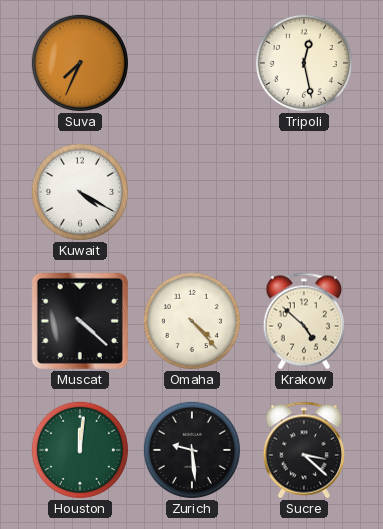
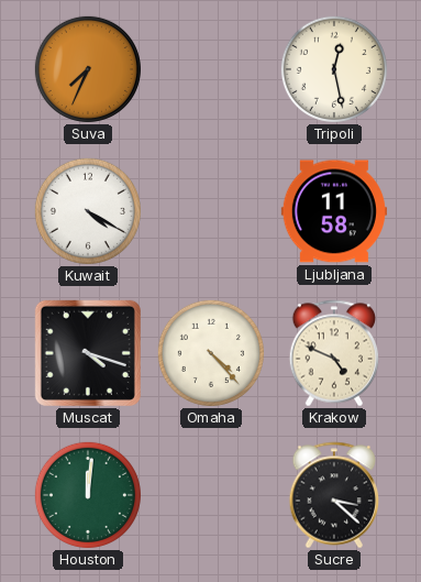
Ljubljana: none -> 11:58
Muscat: 4:22 -> 4:18
Krakow: 4:52 -> 4:49
Zurich: 9:29 -> none
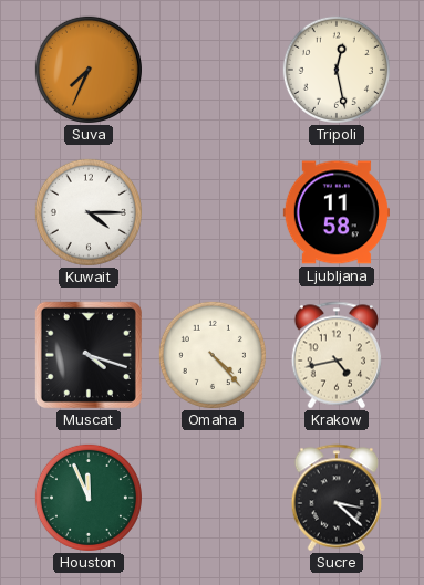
Kuwait: 4:20 -> 4:15
Krakow: 4:49 -> 4:43
Houston: 12:01 -> 11:56
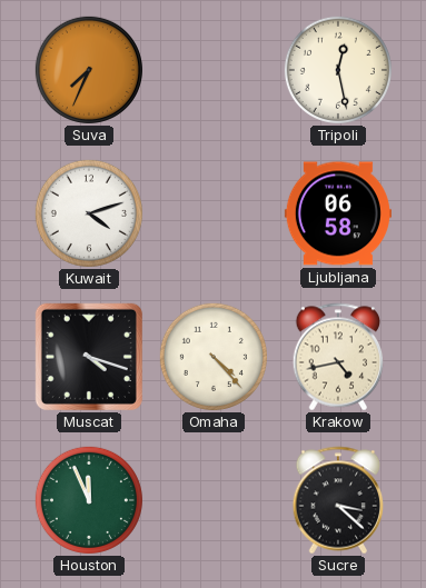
Kuwait: 4:15 -> 4:12
Ljubljana: 11:58 -> 06:58
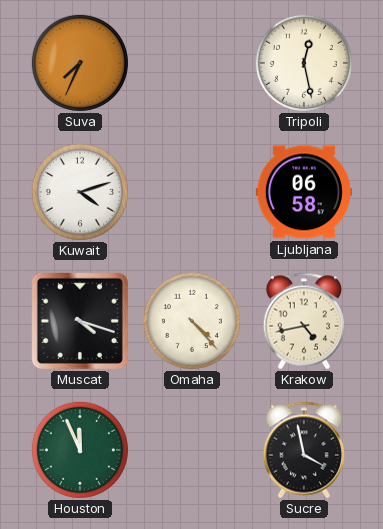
Sucre: 3:22 -> 3:58
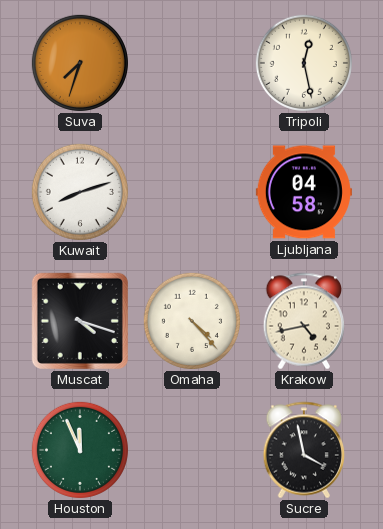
Suva: 7:34 -> 7:33
Kuwait: 4:12 -> 8:12
Ljubljana: 06:58 -> 04:58
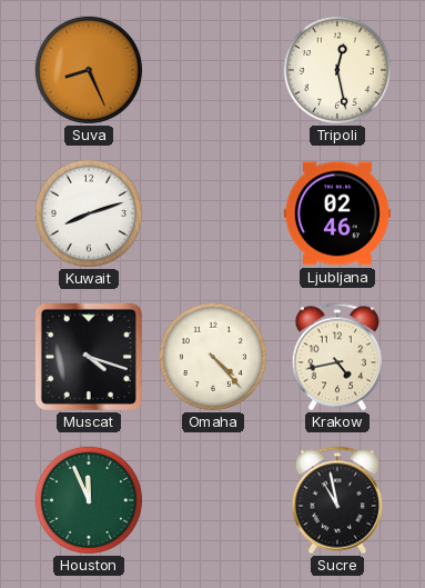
Suva: 7:33 -> 8:26
Ljubljana: 04:58 -> 02:46
Sucre: 3:58 -> 10:58
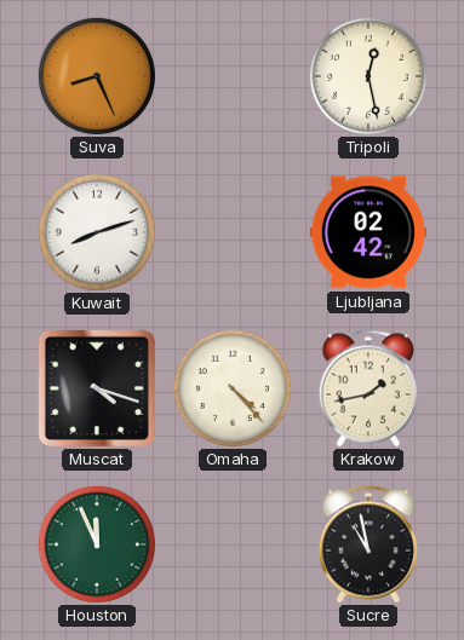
Ljubljana: 02:46 -> 02:42
Krakow: 4:43 -> 1:43
